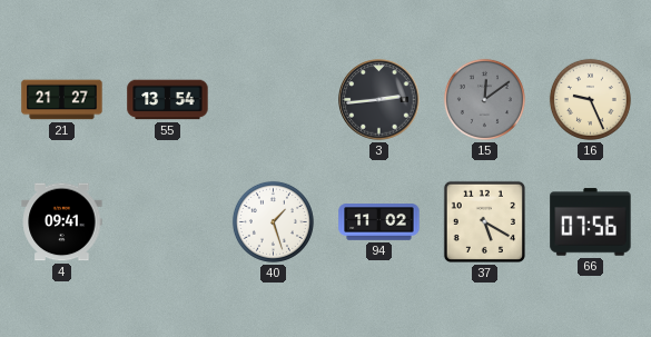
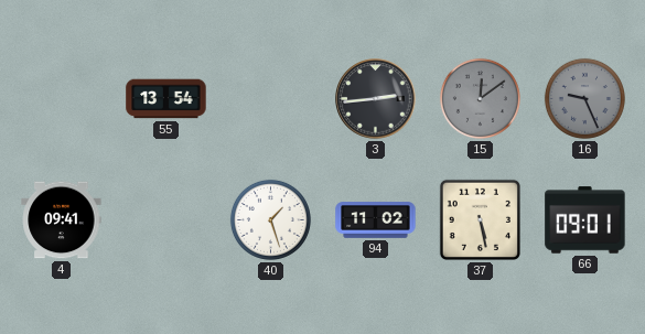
21: 21:27 -> none
16 dial: cream -> grey
37: 5:20 -> 5:28
66: 07:56 -> 09:01
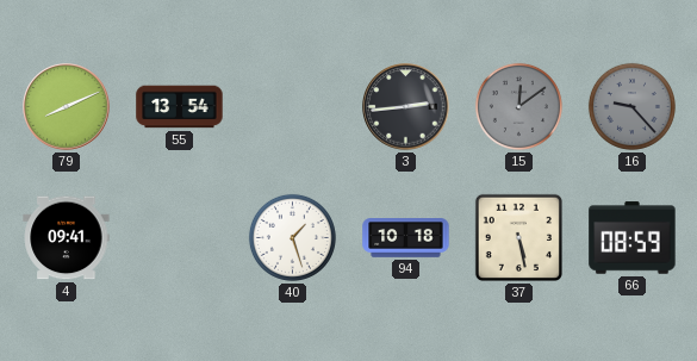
79: none -> 8:11
16: 9:26 -> 9:23
94: 11:02 -> 10:18
66: 09:01 -> 08:59
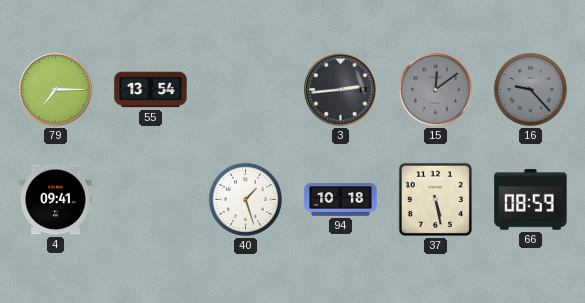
79: 8:11 -> 7:15
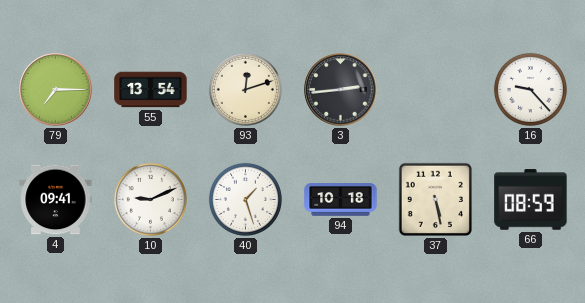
93: none -> 12:12
15: 12:09 -> none
16 dial: grey -> white
10: none -> 9:11
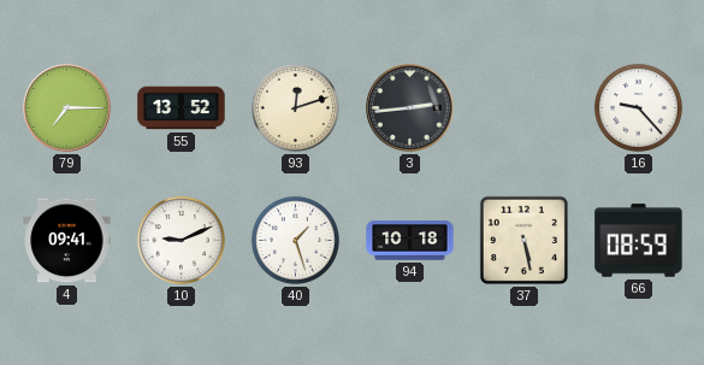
55: 13:54 -> 13:52
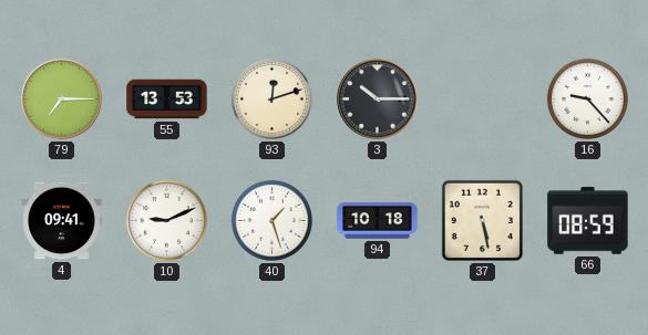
55: 13:52 -> 13:53
3: 2:44 -> 10:15
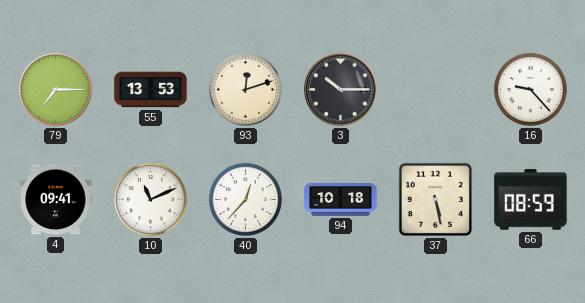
10: 9:11 -> 11:11
40: 1:27 -> 12:37
